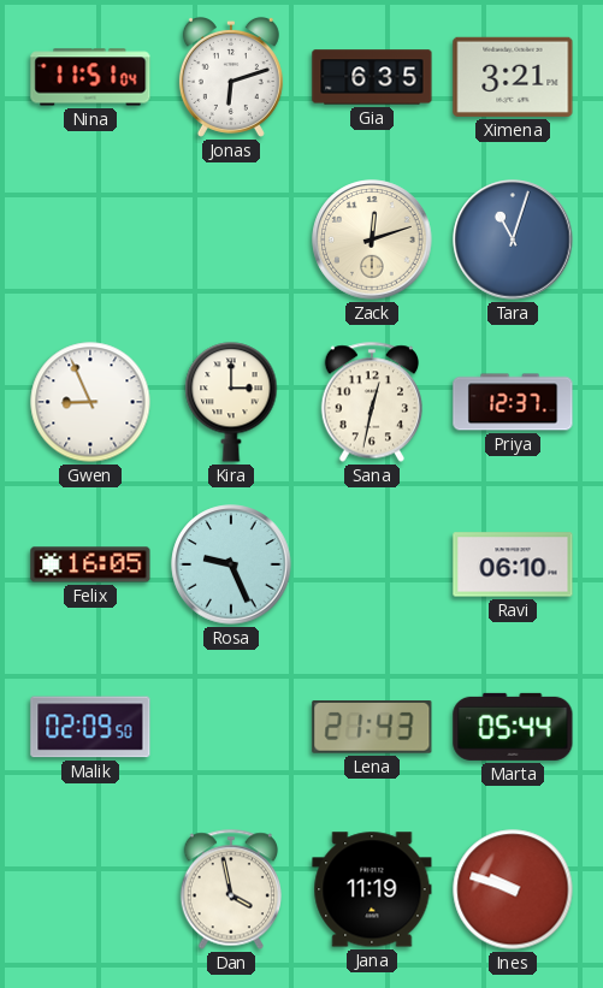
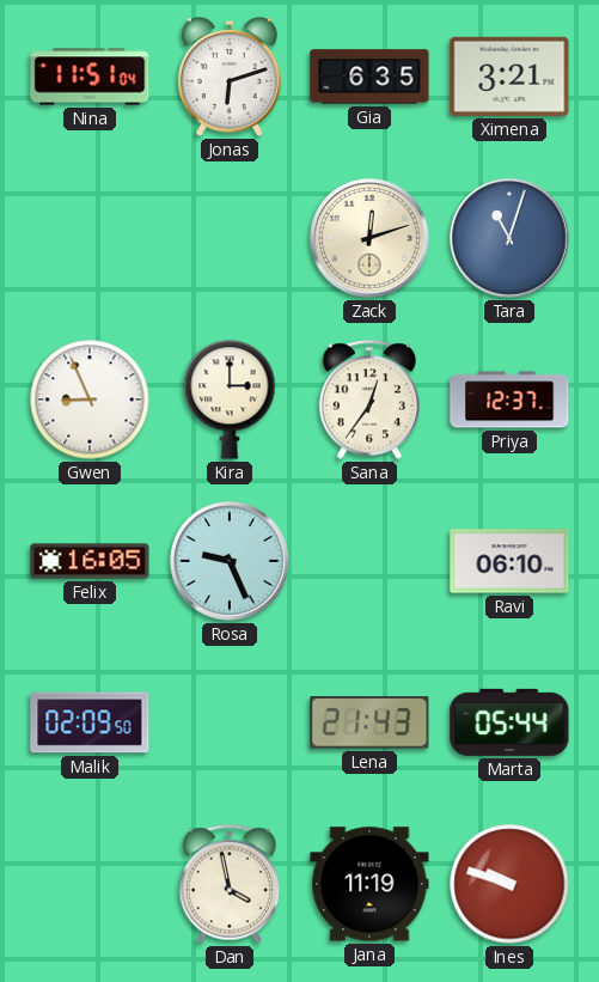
Sana: 12:32 -> 12:36
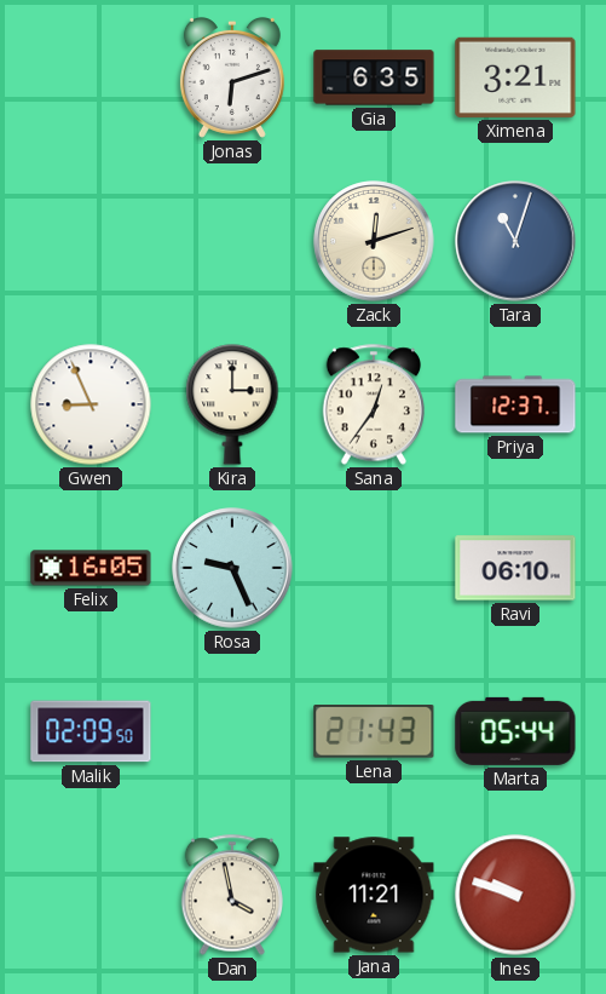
Nina: 11:51 -> none
Jana: 11:19 -> 11:21
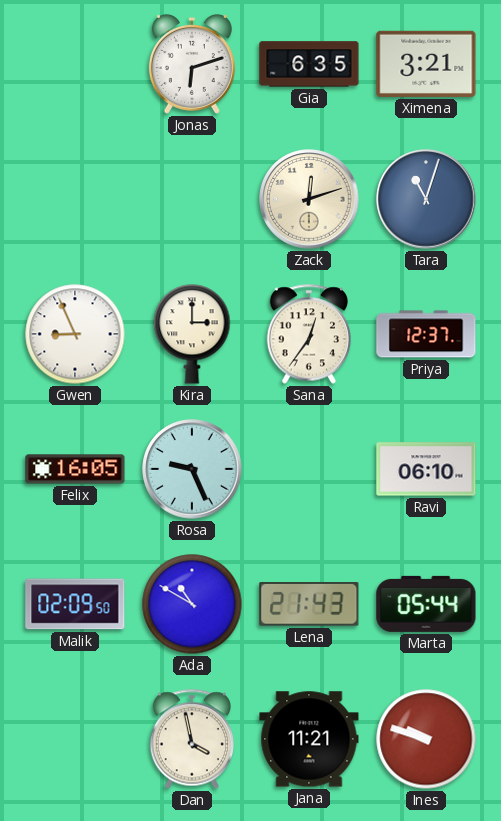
Ada: none -> 10:50
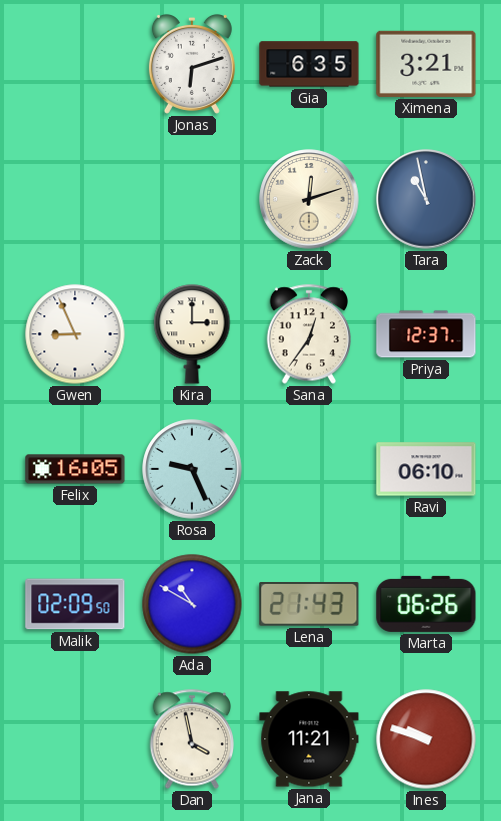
Tara: 11:03 -> 10:58
Marta: 05:44 -> 06:26
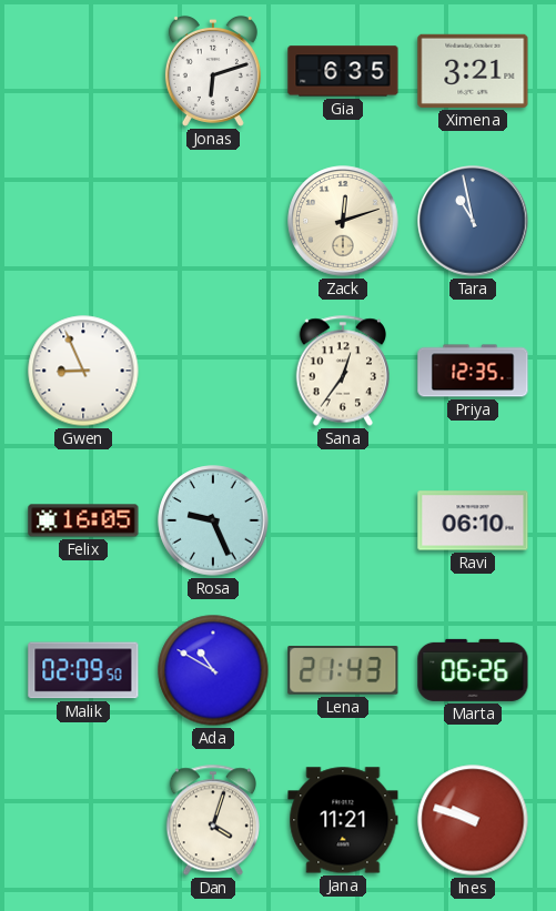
Kira: 3:00 -> none
Priya: 12:37 -> 12:35
Dan: 3:58 -> 4:03
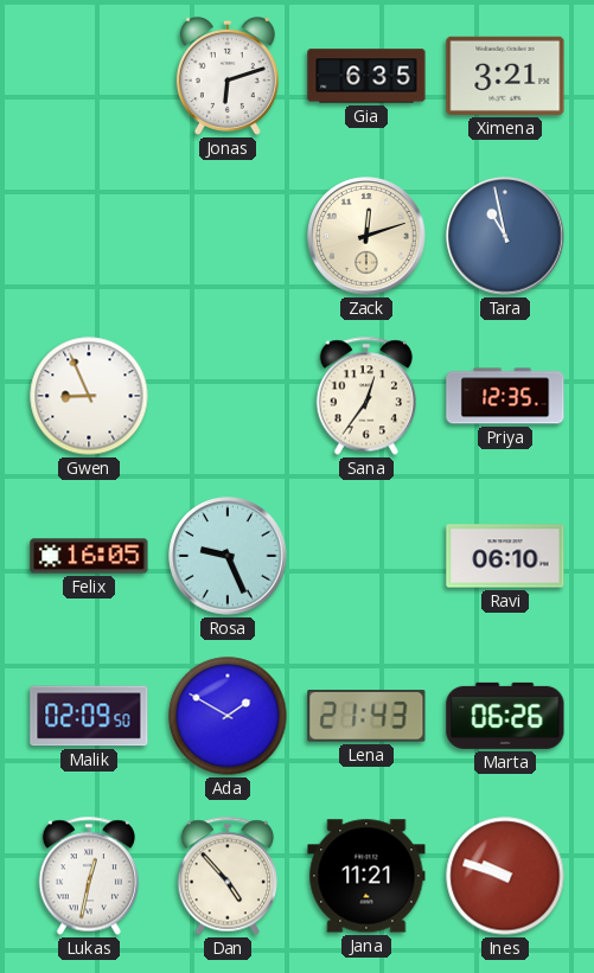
Ada: 10:50 -> 1:50
Lukas: none -> 12:32
Dan: 4:03 -> 4:53
